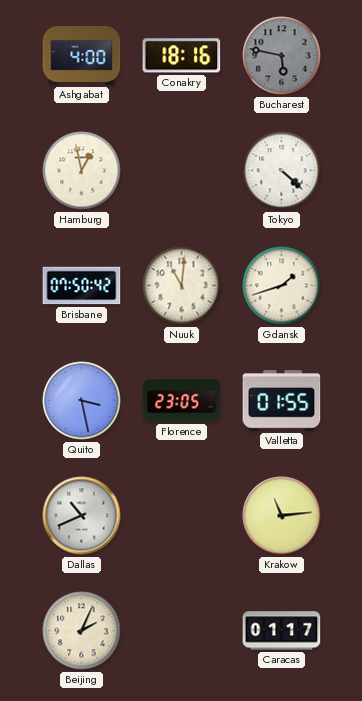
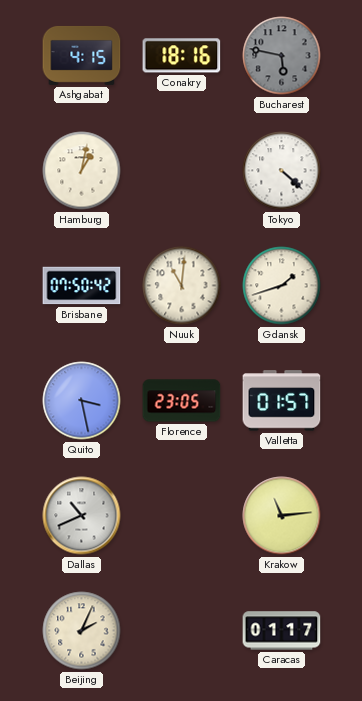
Ashgabat: 4:00 -> 4:15
Hamburg: 12:58 -> 1:02
Valletta: 01:55 -> 01:57
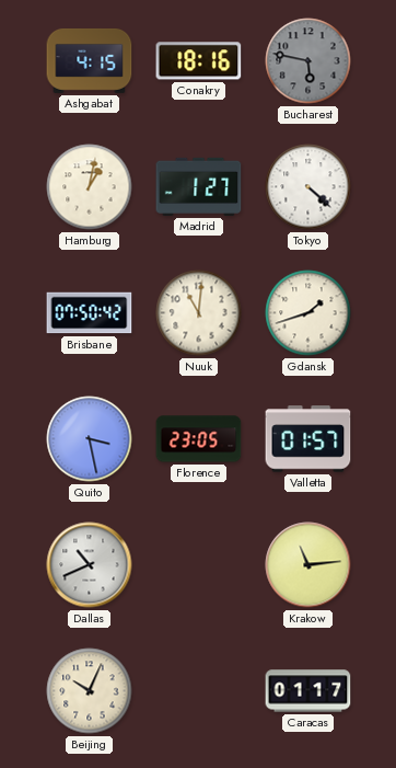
Madrid: none -> 1:27
Beijing: 2:04 -> 10:04
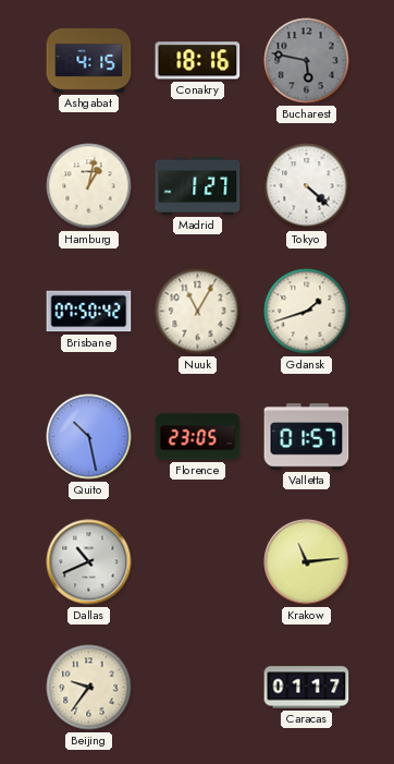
Nuuk: 11:01 -> 11:05
Quito: 3:28 -> 10:28
Beijing: 10:04 -> 9:36
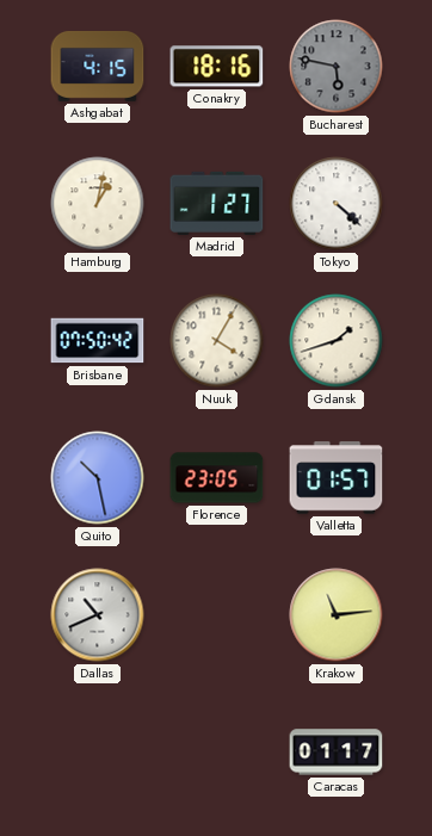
Nuuk: 11:05 -> 4:05
Beijing: 9:36 -> none
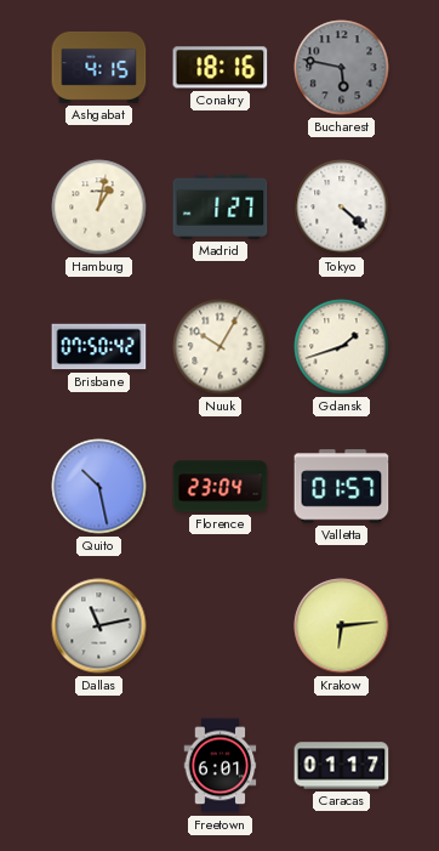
Nuuk: 4:05 -> 10:05
Florence: 23:05 -> 23:04
Dallas: 10:41 -> 11:13
Krakow: 11:14 -> 6:14
Freetown: none -> 6:01
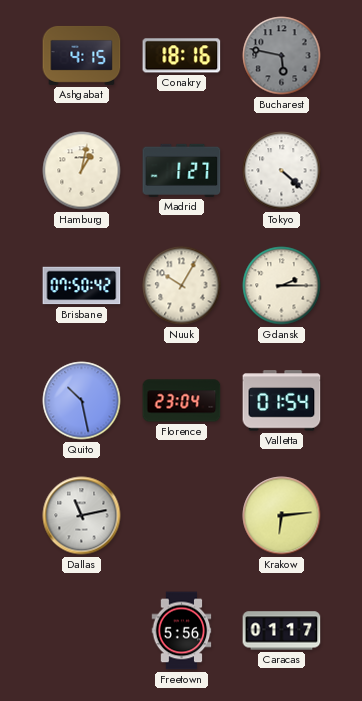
Gdansk: 1:42 -> 2:15
Valletta: 01:57 -> 01:54
Freetown: 6:01 -> 5:56
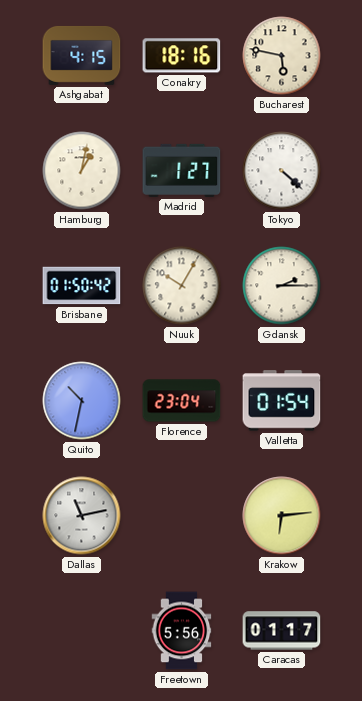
Bucharest dial: grey -> cream
Brisbane: 07:50 -> 01:50
Quito: 10:28 -> 10:32
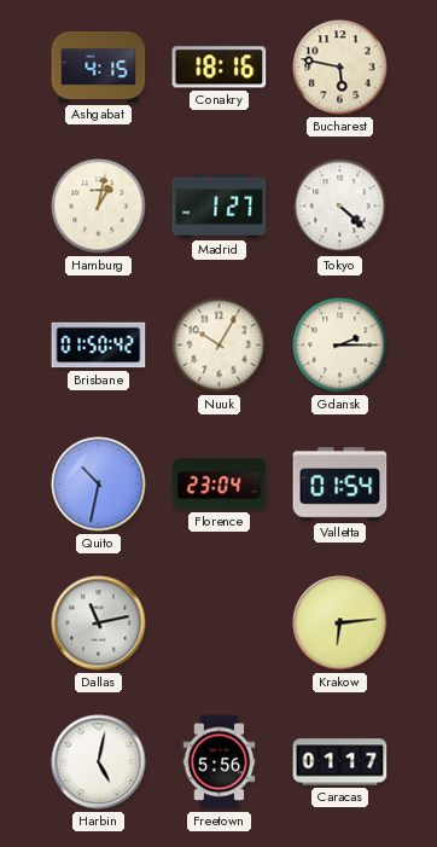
Harbin: none -> 5:02
